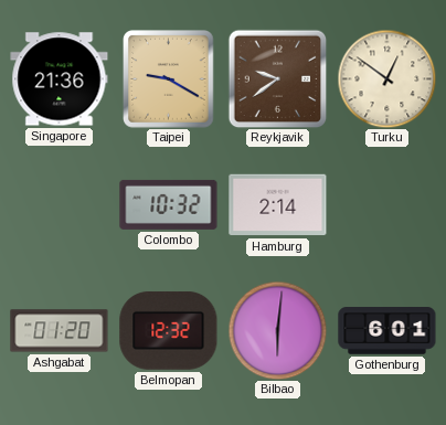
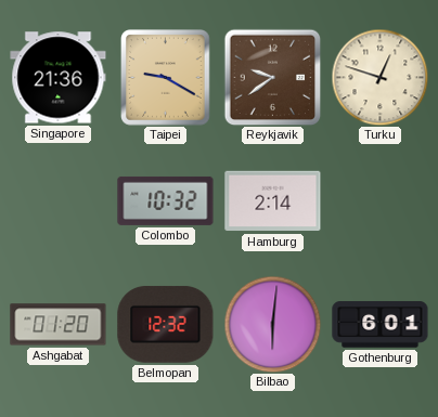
Turku: 12:51 -> 12:48
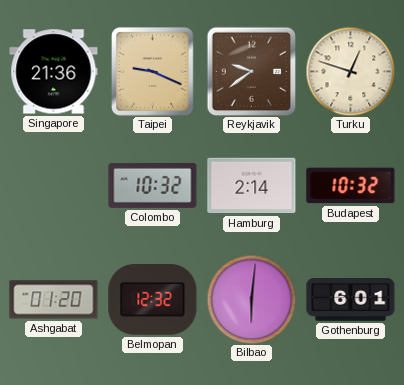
Taipei: 9:20 -> 9:19
Budapest: none -> 10:32
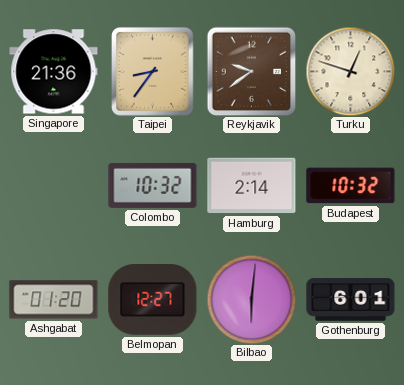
Taipei: 9:19 -> 8:36
Belmopan: 12:32 -> 12:27
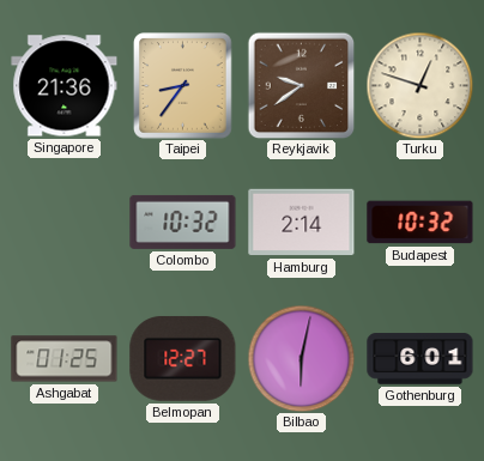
Ashgabat: 01:20 -> 01:25
Bilbao: 6:01 -> 6:02
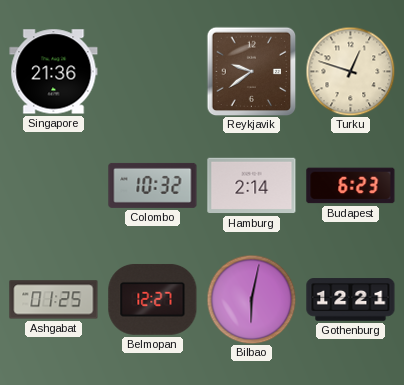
Taipei: 8:36 -> none
Budapest: 10:32 -> 6:23
Gothenburg: 6:01 -> 12:21
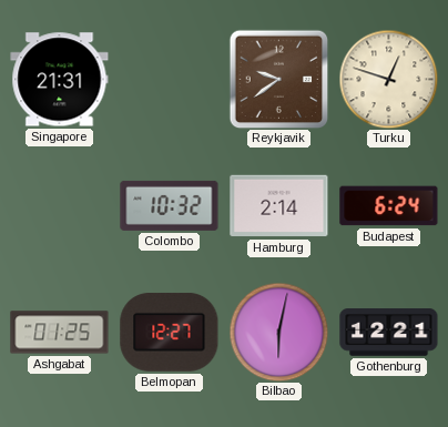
Singapore: 21:36 -> 21:31
Budapest: 6:23 -> 6:24
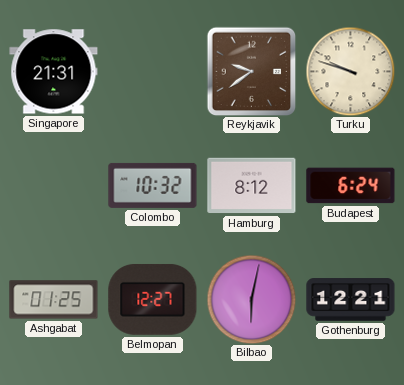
Turku: 12:48 -> 9:48
Hamburg: 2:14 -> 8:12
